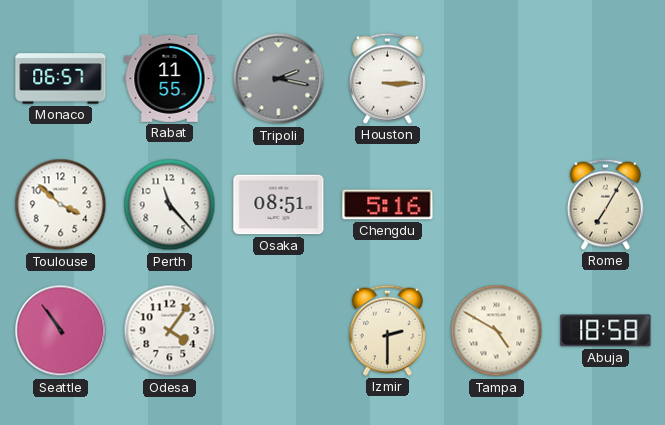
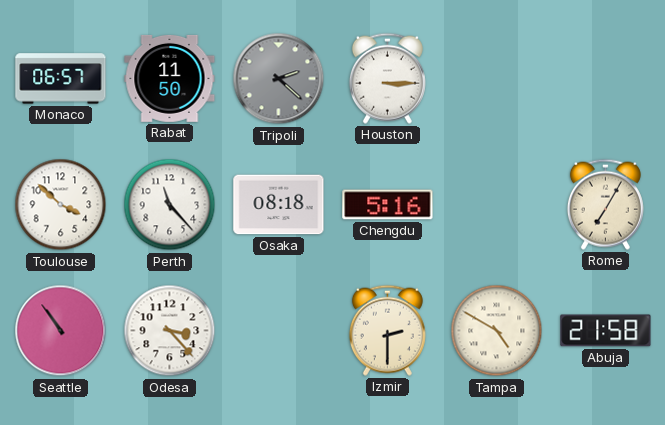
Rabat: 11:55 -> 11:50
Tripoli: 2:17 -> 2:22
Osaka: 08:51 -> 08:18
Odesa: 4:06 -> 3:23
Abuja: 18:58 -> 21:58
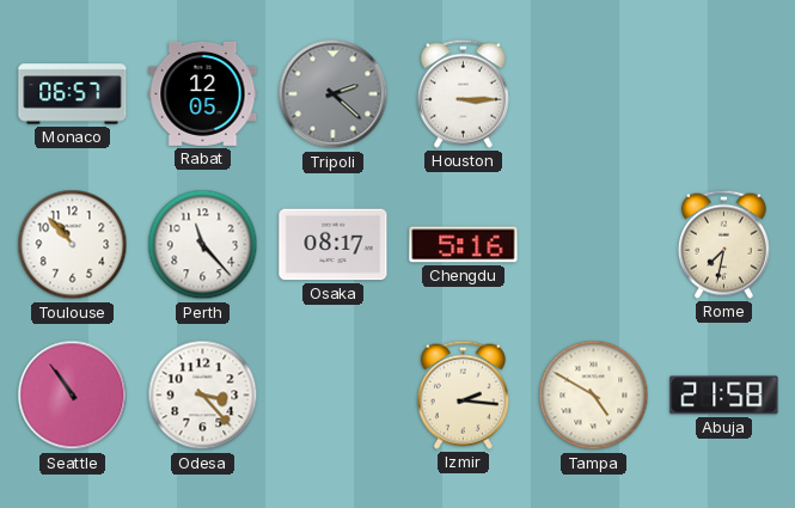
Rabat: 11:50 -> 12:05
Toulouse: 3:52 -> 10:53
Osaka: 08:18 -> 08:17
Rome: 7:05 -> 7:32
Izmir: 2:30 -> 2:16
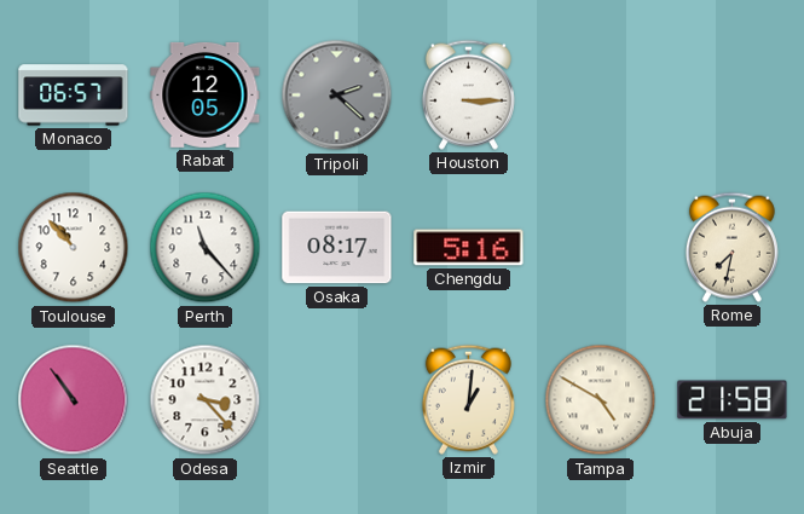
Izmir: 2:16 -> 1:01
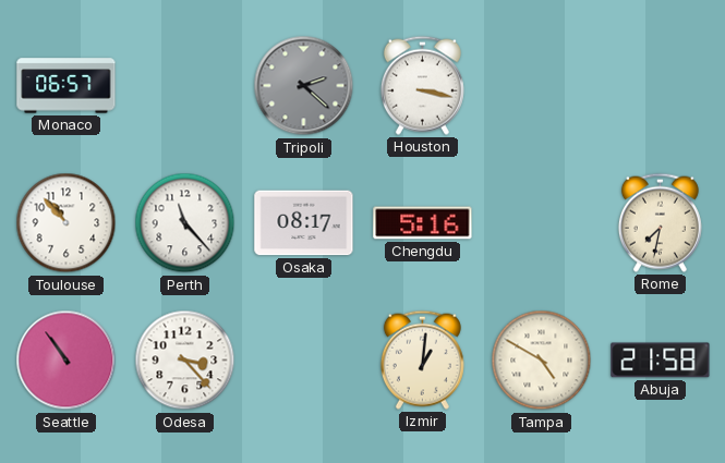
Rabat: 12:05 -> none
Houston: 3:15 -> 3:17
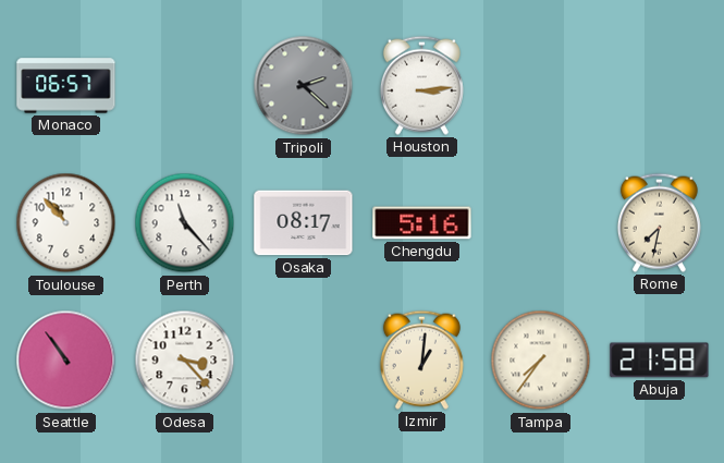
Houston: 3:17 -> 3:14
Tampa: 4:50 -> 7:36
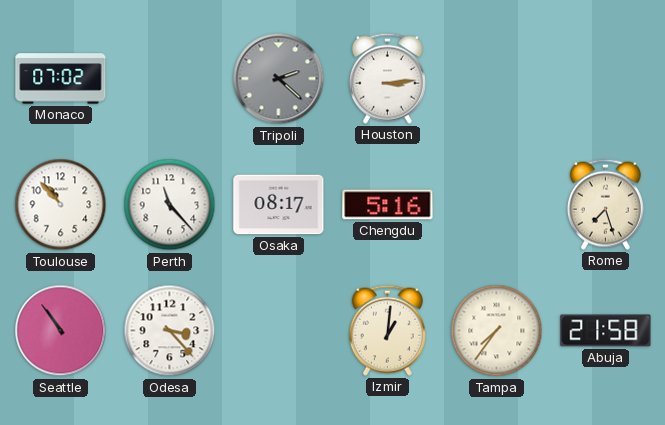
Monaco: 06:57 -> 07:02
Rome: 7:32 -> 7:27
